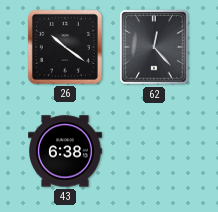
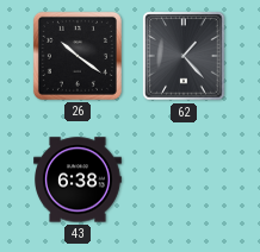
62: 12:23 -> 1:23
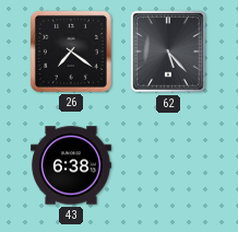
26: 10:21 -> 7:21
62: 1:23 -> 5:23
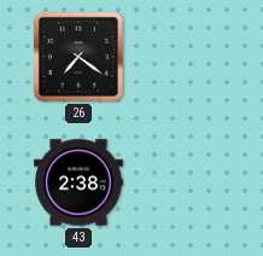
62: 5:23 -> none
43: 6:38 -> 2:38
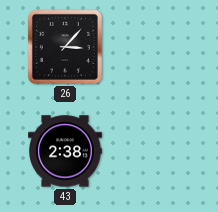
26: 7:21 -> 3:07
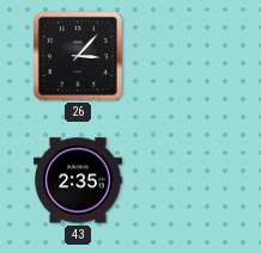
43: 2:38 -> 2:35
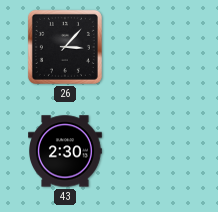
43: 2:35 -> 2:30
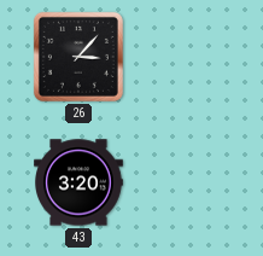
43: 2:30 -> 3:20
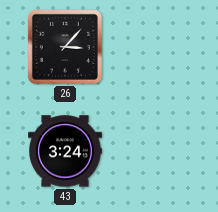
43: 3:20 -> 3:24
